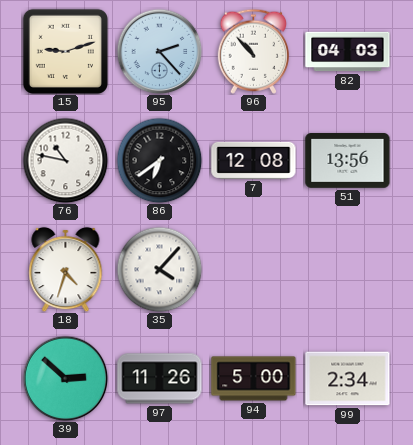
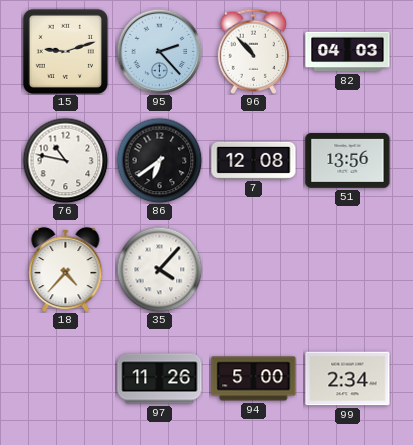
18: 4:33 -> 4:37
39: 2:52 -> none
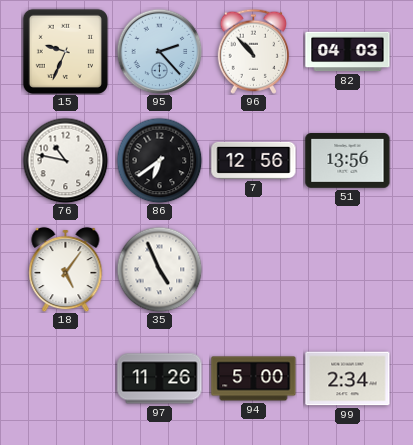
15: 9:12 -> 9:34
7: 12:08 -> 12:56
18: 4:37 -> 5:06
35: 4:07 -> 4:56
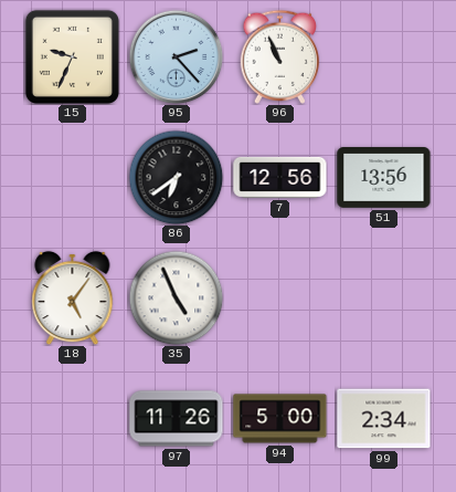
96: 10:53 -> 10:56
82: 04:03 -> none
76: 10:47 -> none
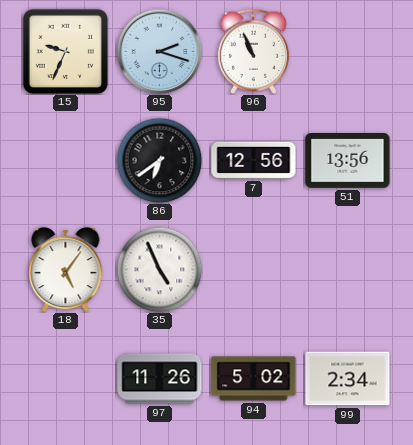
95: 2:23 -> 2:18
94: 5:00 -> 5:02
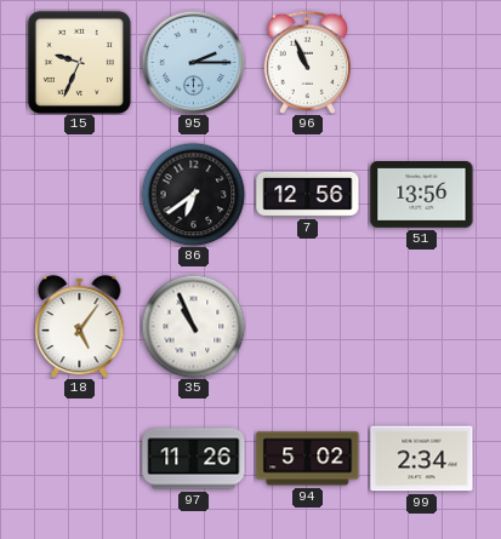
95: 2:18 -> 2:15
35: 4:56 -> 10:56
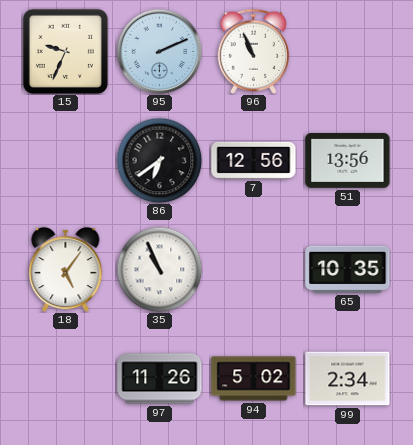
95: 2:15 -> 2:11
65: none -> 10:35
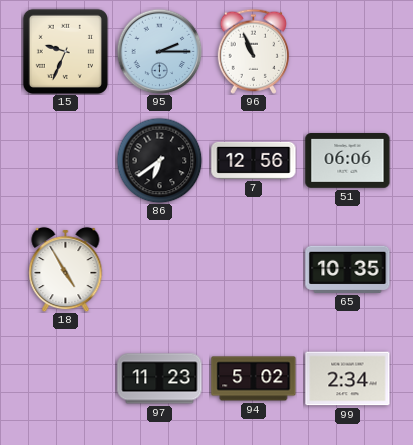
95: 2:11 -> 2:15
51: 13:56 -> 06:06
18: 5:06 -> 4:55
35: 10:56 -> none
97: 11:26 -> 11:23
